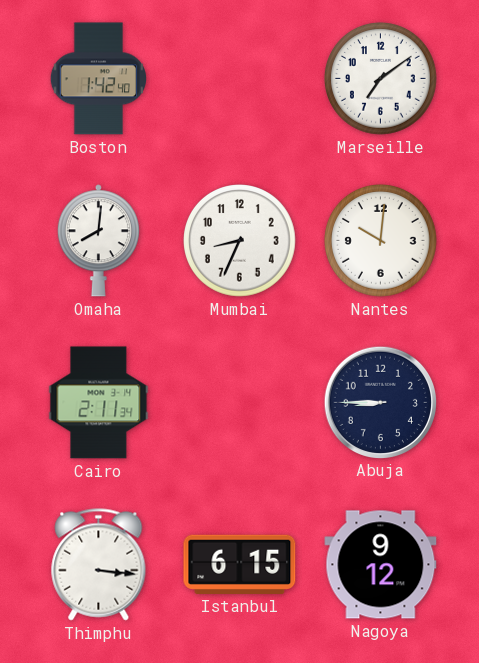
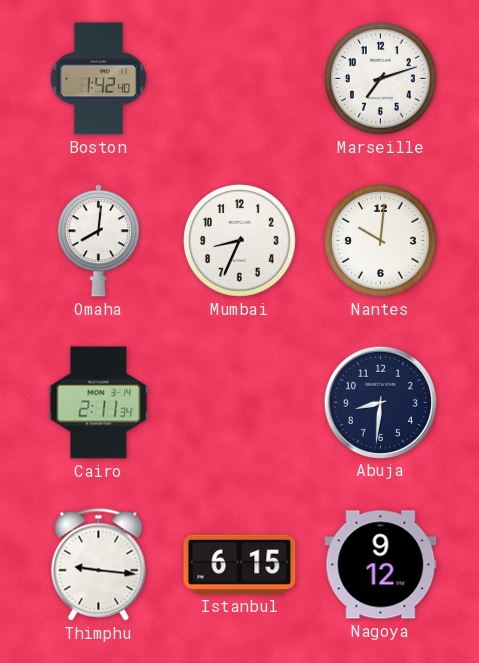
Marseille: 7:09 -> 7:12
Abuja: 8:45 -> 8:31
Thimphu: 3:16 -> 9:16
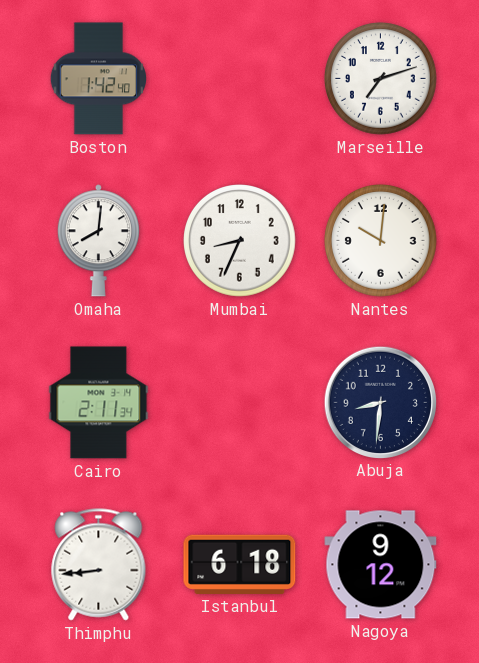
Thimphu: 9:16 -> 8:44
Istanbul: 6:15 -> 6:18
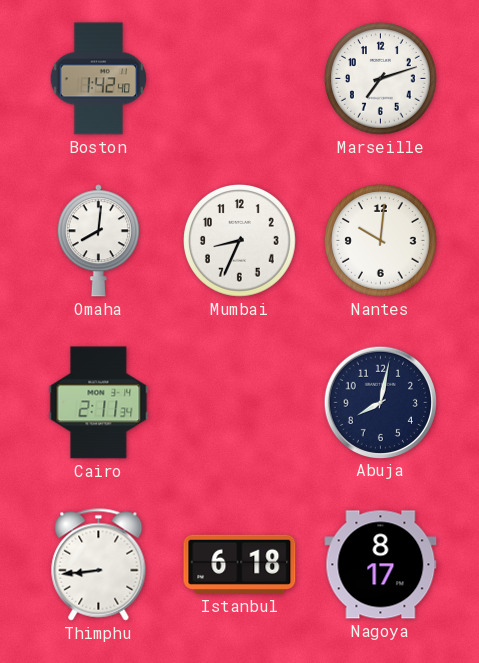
Abuja: 8:31 -> 8:02
Nagoya: 9:12 -> 8:17
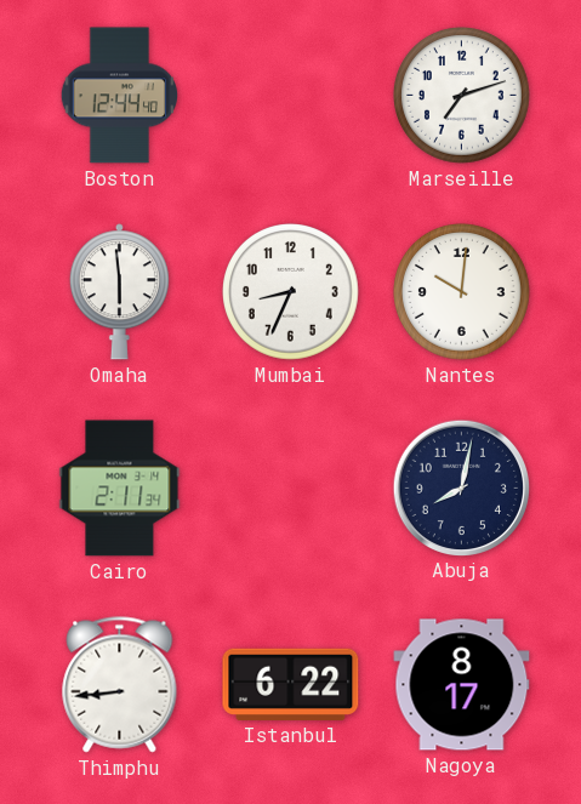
Boston: 1:42 -> 12:44
Omaha: 8:01 -> 5:59
Istanbul: 6:18 -> 6:22
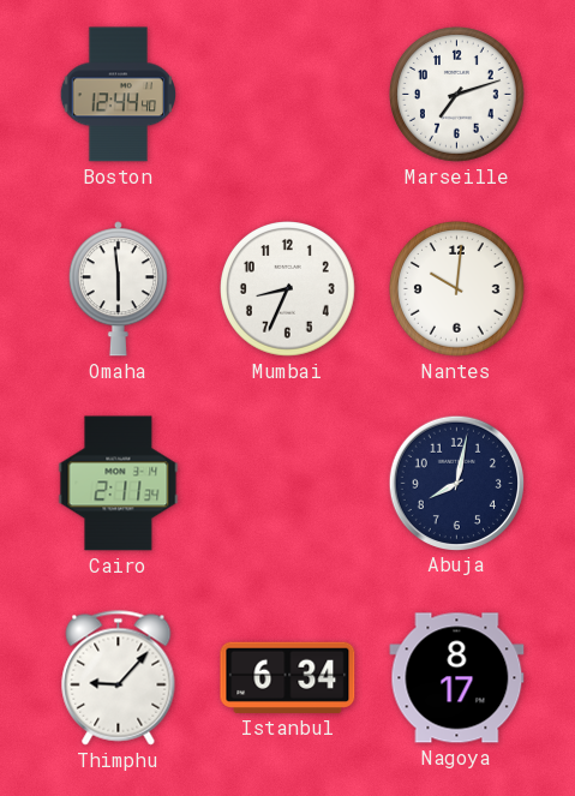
Thimphu: 8:44 -> 9:07
Istanbul: 6:22 -> 6:34
